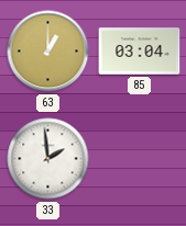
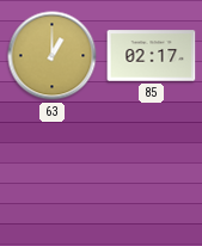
85: 03:04 -> 02:17
33: 1:59 -> none
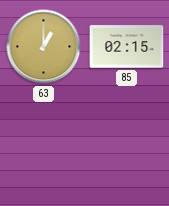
85: 02:17 -> 02:15
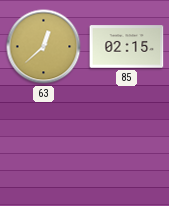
63: 1:00 -> 12:38
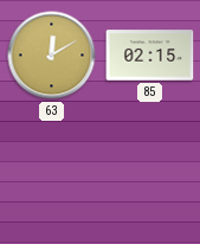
63: 12:38 -> 12:10
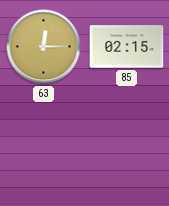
63: 12:10 -> 12:15
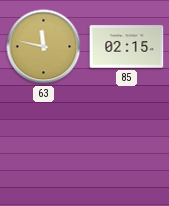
63: 12:15 -> 11:47
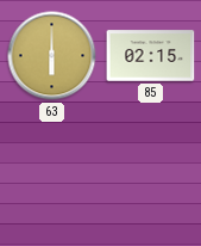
63: 11:47 -> 6:00
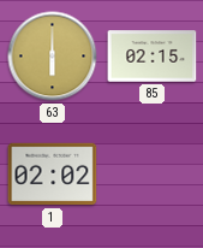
1: none -> 02:02
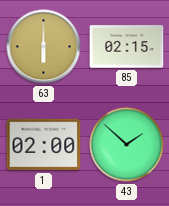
1: 02:02 -> 02:00
43: none -> 1:52
